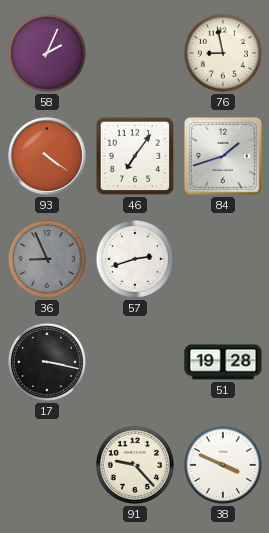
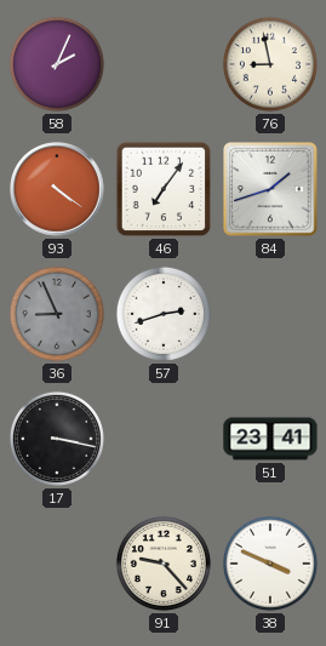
51: 19:28 -> 23:41
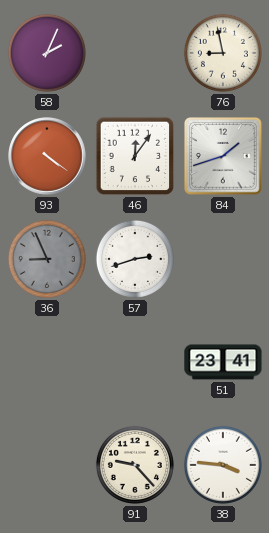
46: 7:06 -> 12:06
17: 3:17 -> none
38: 3:49 -> 3:46
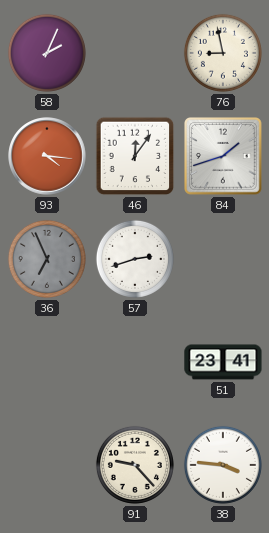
93: 4:21 -> 4:16
36: 8:56 -> 6:56
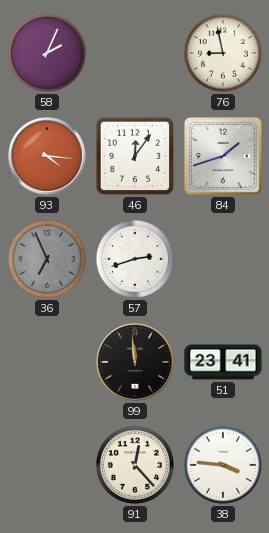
99: none -> 11:59
91: 9:23 -> 12:23
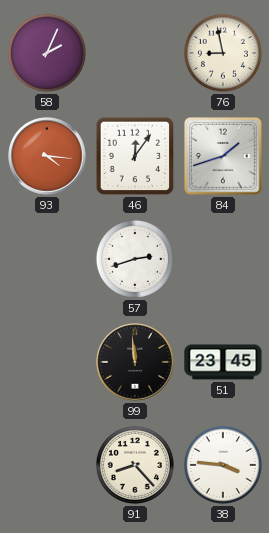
36: 6:56 -> none
51: 23:41 -> 23:45
91: 12:23 -> 8:23
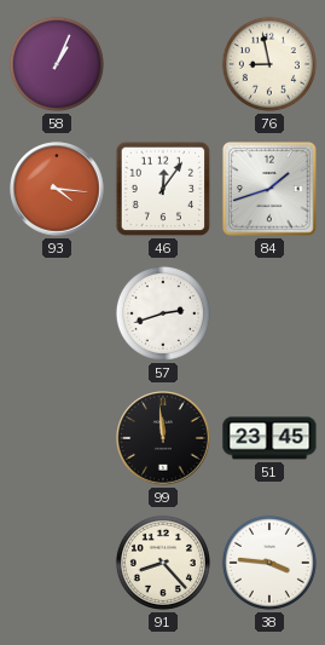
58: 2:04 -> 1:04
